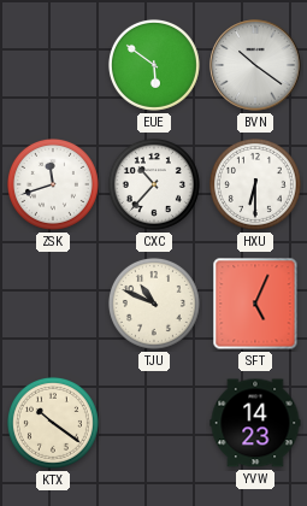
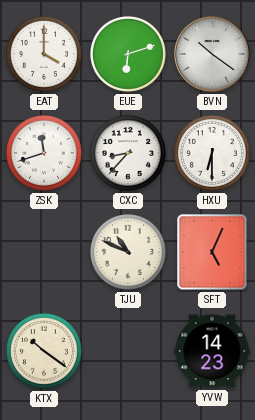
EAT: none -> 4:00
EUE: 5:51 -> 6:12
CXC: 10:37 -> 8:37
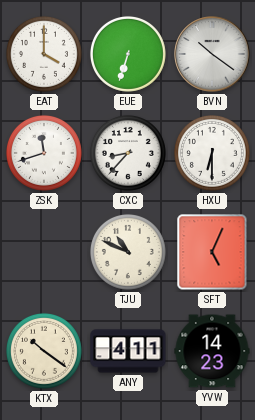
EUE: 6:12 -> 6:33
ANY: none -> 4:11
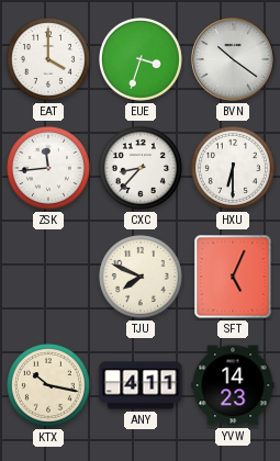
EUE: 6:33 -> 3:33
ZSK: 11:42 -> 11:44
TJU: 10:49 -> 7:49
KTX: 10:21 -> 10:17
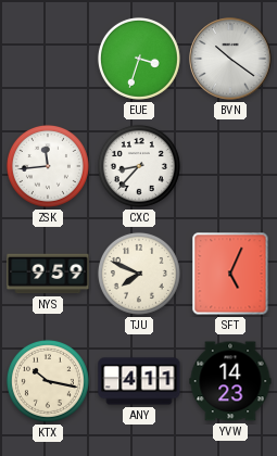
EAT: 4:00 -> none
HXU: 6:30 -> none
NYS: none -> 9:59
